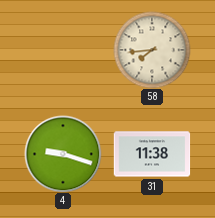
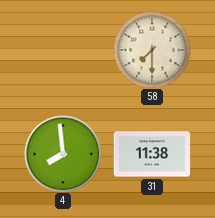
58: 7:44 -> 7:30
4: 9:18 -> 7:59
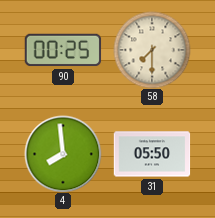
90: none -> 00:25
31: 11:38 -> 05:50
